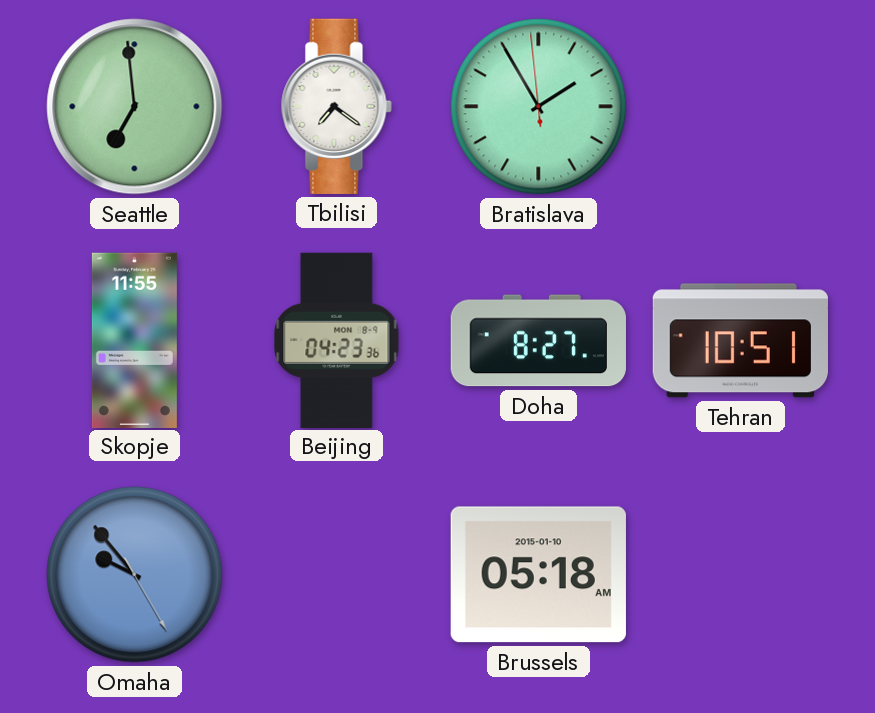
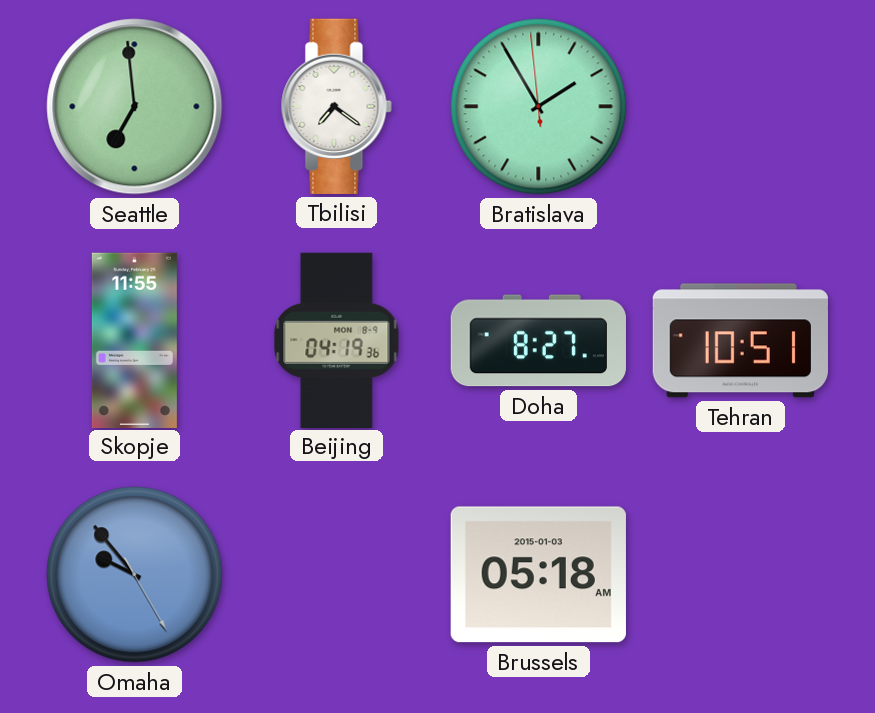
Beijing: 04:23 -> 04:19
Brussels date: 2015-01-10 -> 2015-01-03
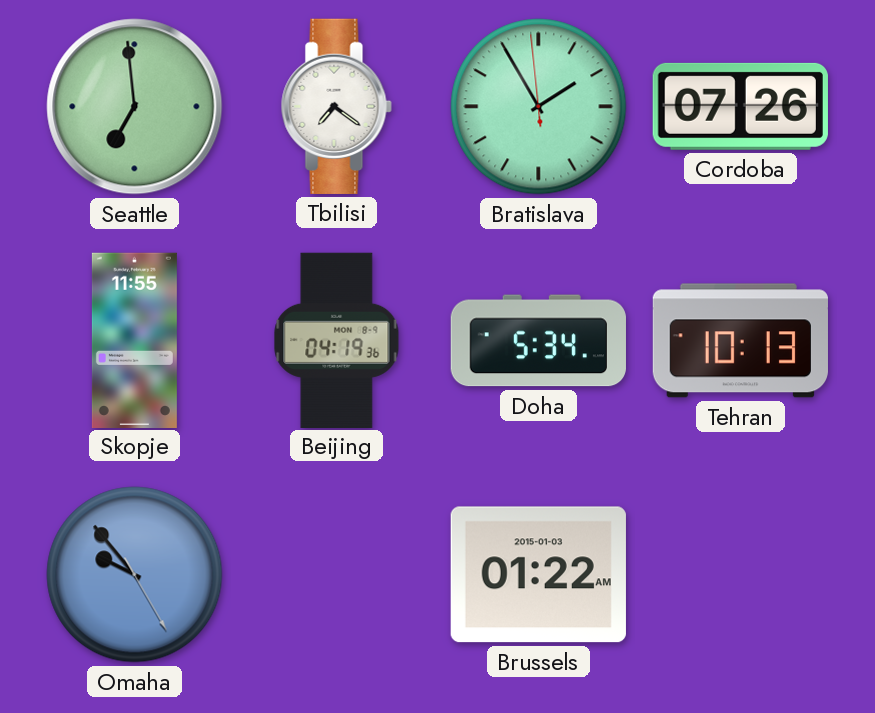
Cordoba: none -> 07:26
Doha: 8:27 -> 5:34
Tehran: 10:51 -> 10:13
Brussels: 05:18 -> 01:22
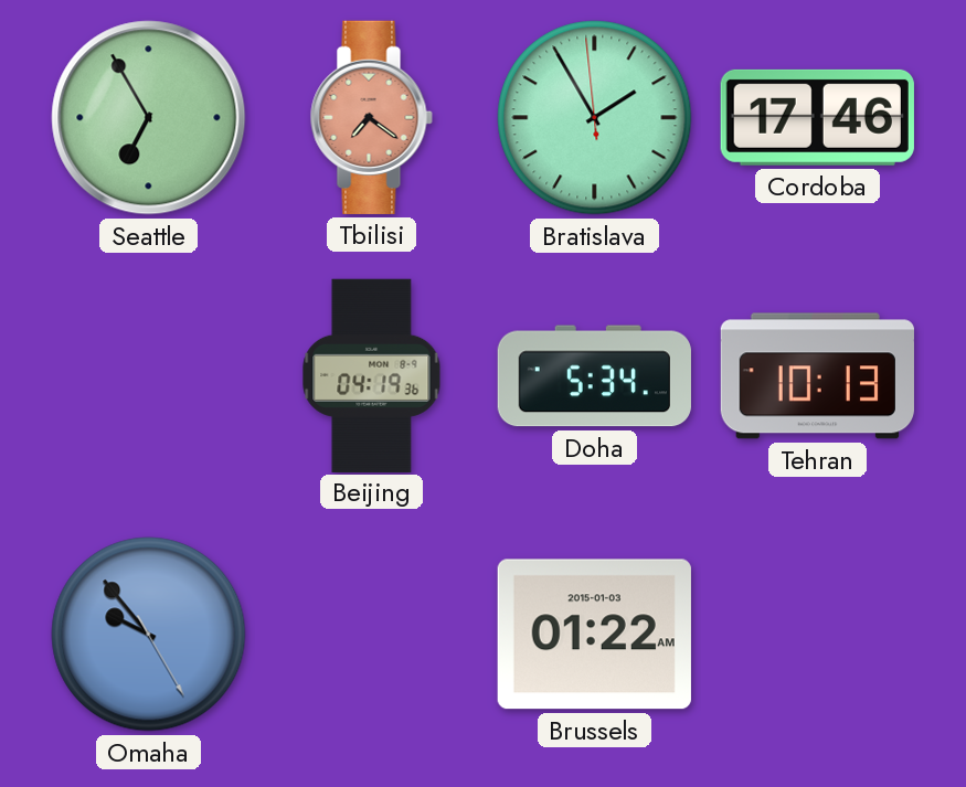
Seattle: 6:59 -> 6:55
Tbilisi dial: white -> salmon
Cordoba: 07:26 -> 17:46
Skopje: 11:55 -> none
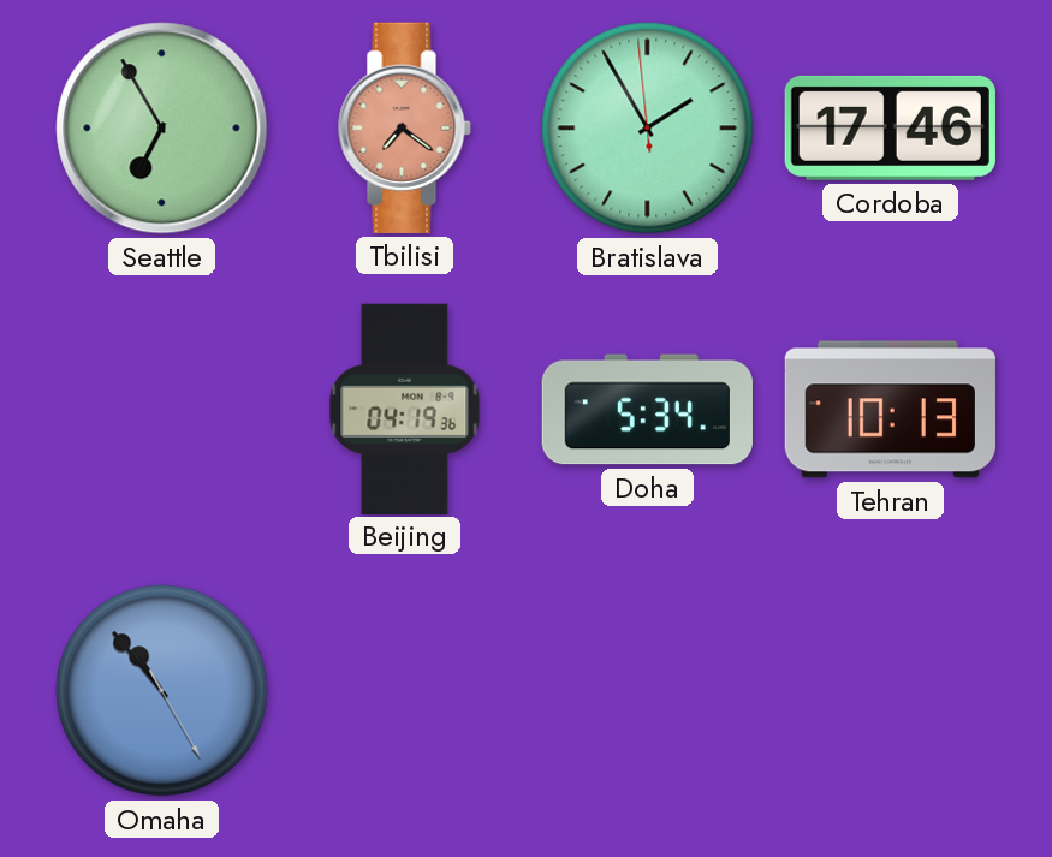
Omaha: 9:53 -> 10:53
Brussels: 01:22 -> none
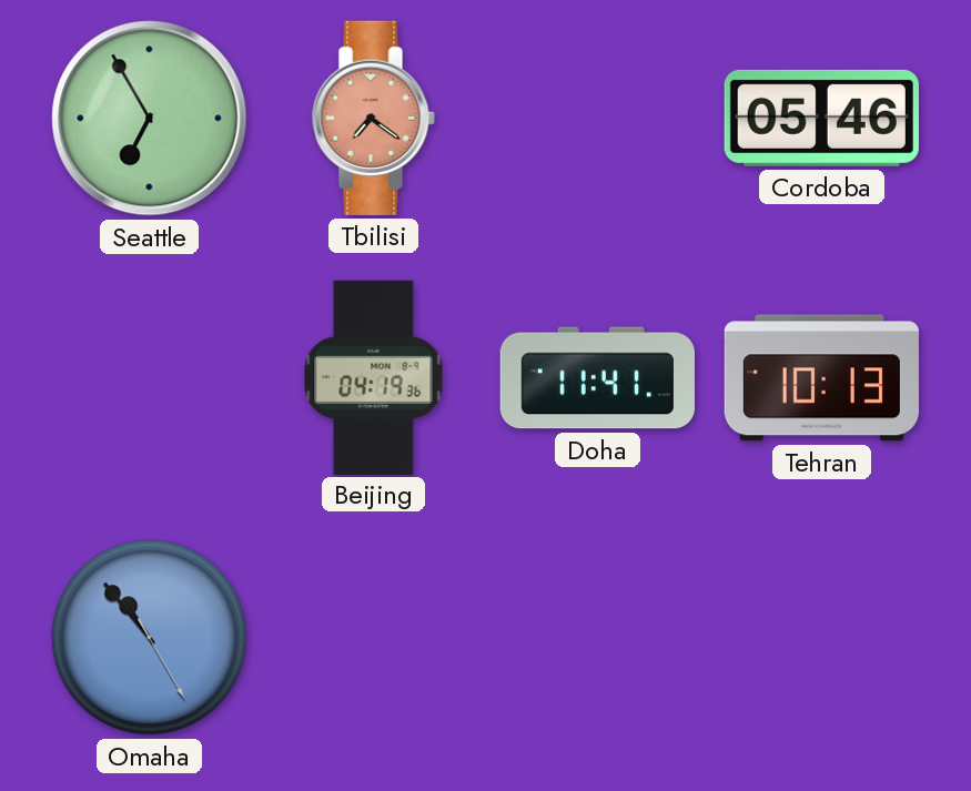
Bratislava: 1:54 -> none
Cordoba: 17:46 -> 05:46
Doha: 5:34 -> 11:41
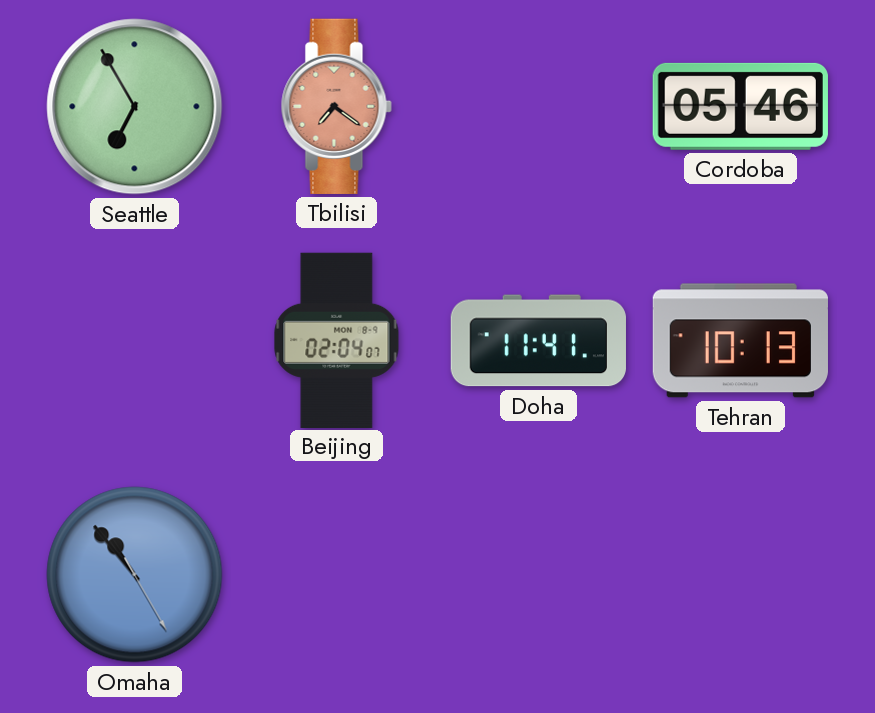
Beijing: 04:19 -> 02:04
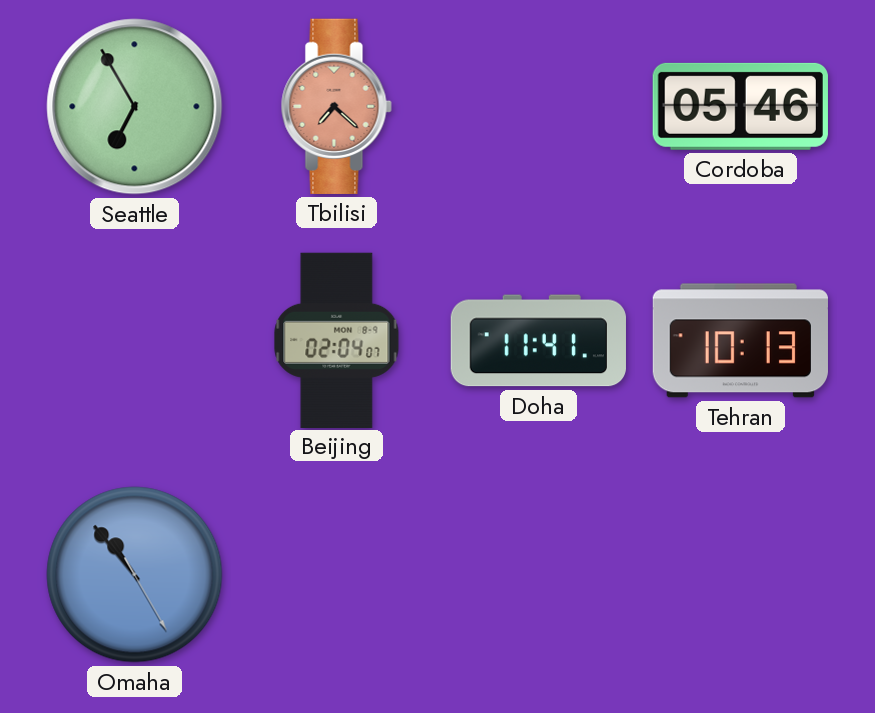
Tbilisi: 7:21 -> 7:22
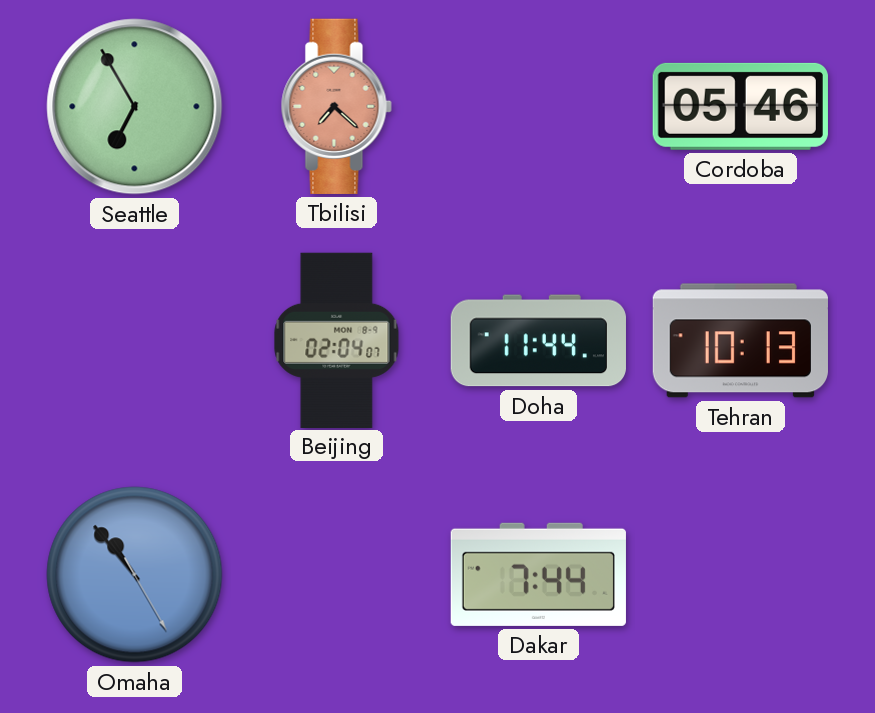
Doha: 11:41 -> 11:44
Dakar: none -> 7:44
